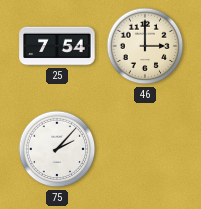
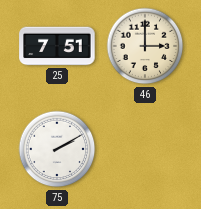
25: 7:54 -> 7:51
75: 2:07 -> 2:10
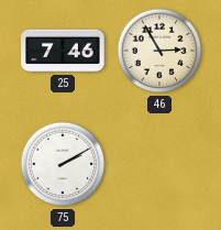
25: 7:51 -> 7:46
46: 3:00 -> 2:55
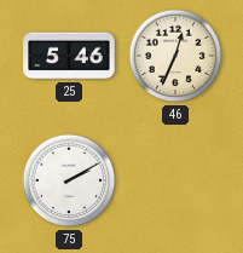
25: 7:46 -> 5:46
46: 2:55 -> 12:34
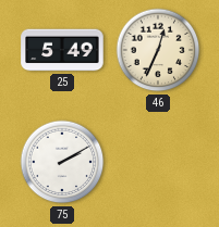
25: 5:46 -> 5:49
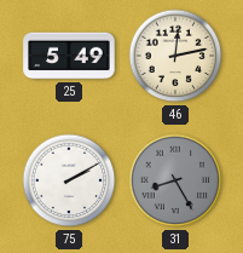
46: 12:34 -> 12:13
31: none -> 8:25
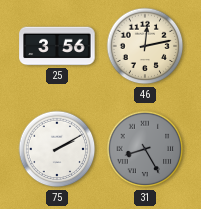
25: 5:49 -> 3:56
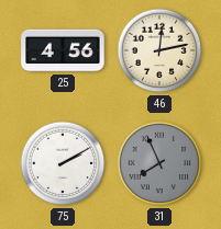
25: 3:56 -> 4:56
31: 8:25 -> 7:56
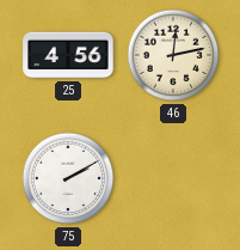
31: 7:56 -> none
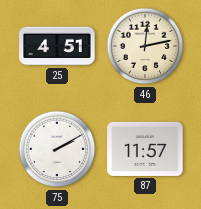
25: 4:56 -> 4:51
87: none -> 11:57
